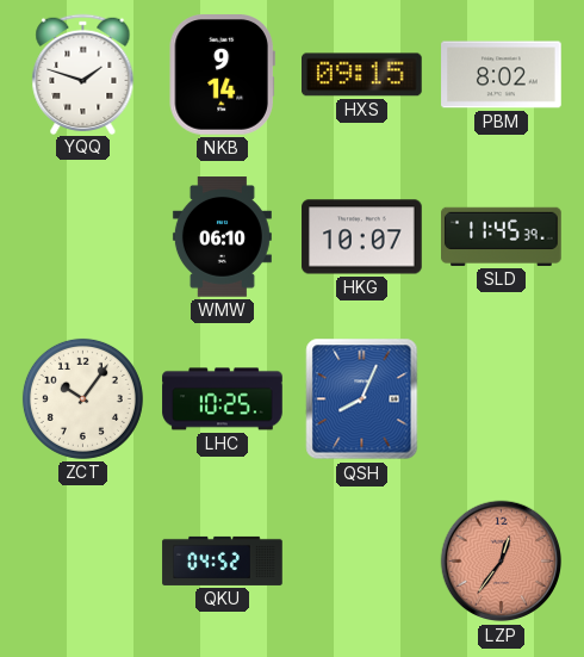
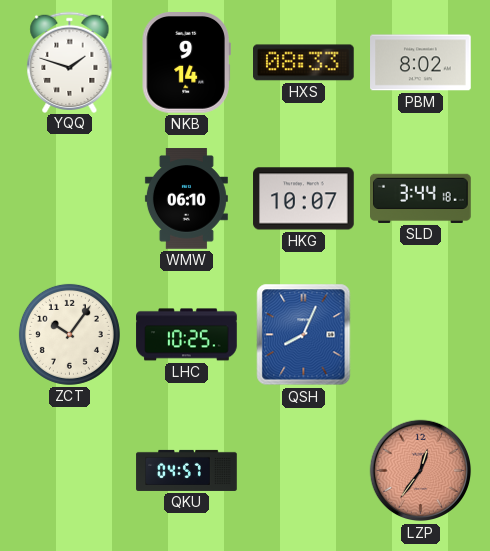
HXS: 09:15 -> 08:33
SLD: 11:45 -> 3:44
QKU: 04:52 -> 04:57
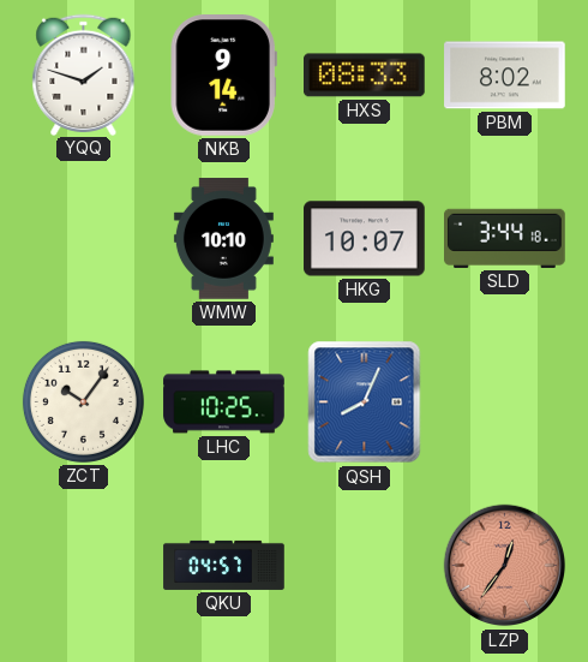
WMW: 06:10 -> 10:10
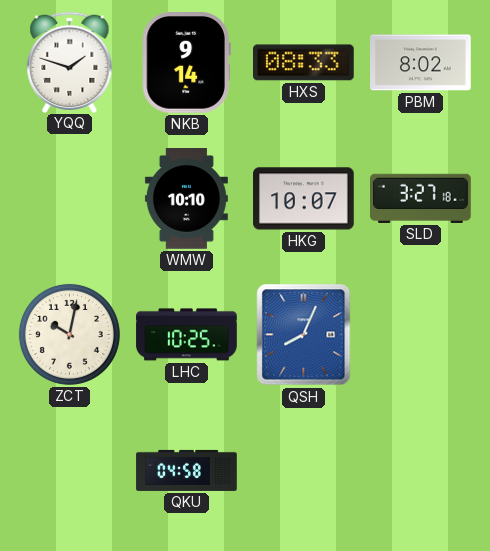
SLD: 3:44 -> 3:27
ZCT: 10:06 -> 10:02
QKU: 04:57 -> 04:58
LZP: 12:36 -> none
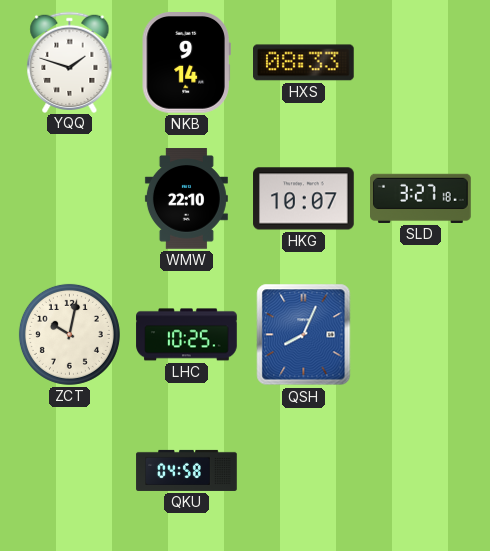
PBM: 8:02 -> none
WMW: 10:10 -> 22:10
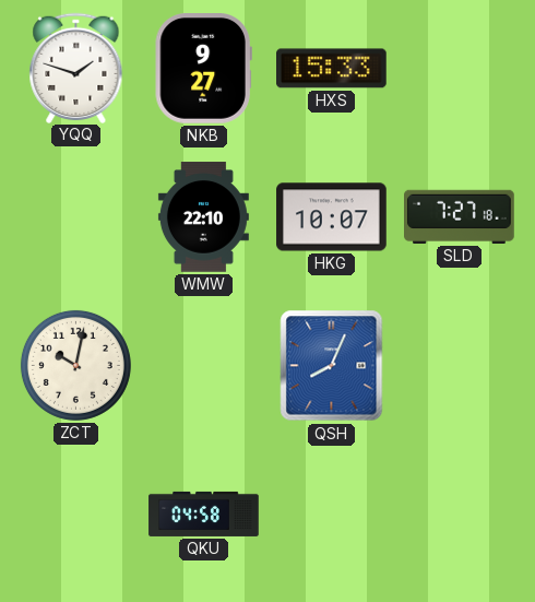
NKB: 9:14 -> 9:27
HXS: 08:33 -> 15:33
SLD: 3:27 -> 7:27
LHC: 10:25 -> none
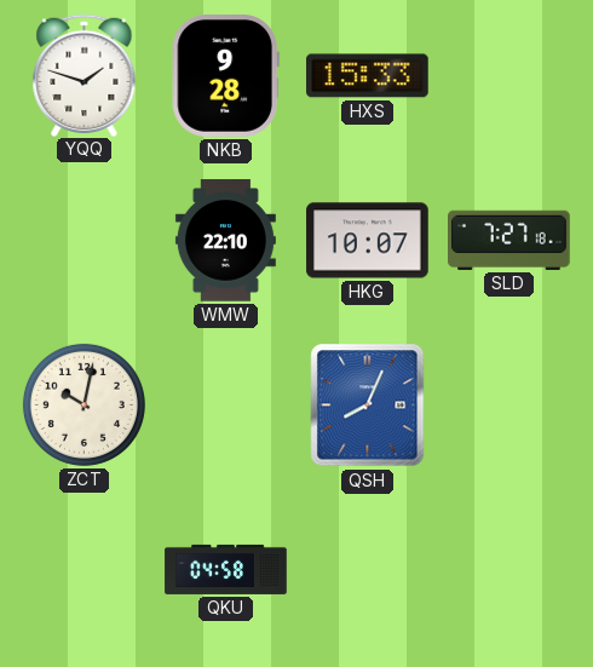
NKB: 9:27 -> 9:28
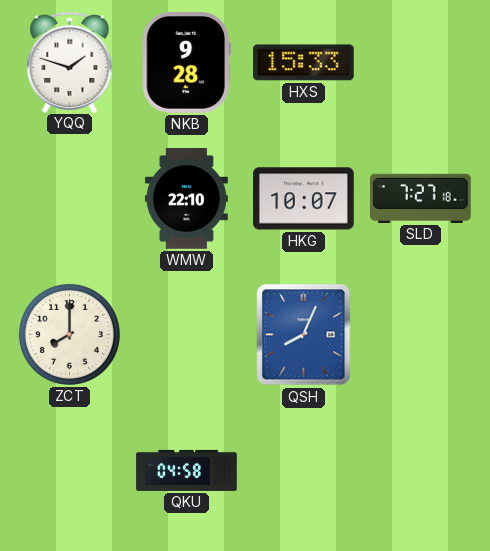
ZCT: 10:02 -> 8:00
